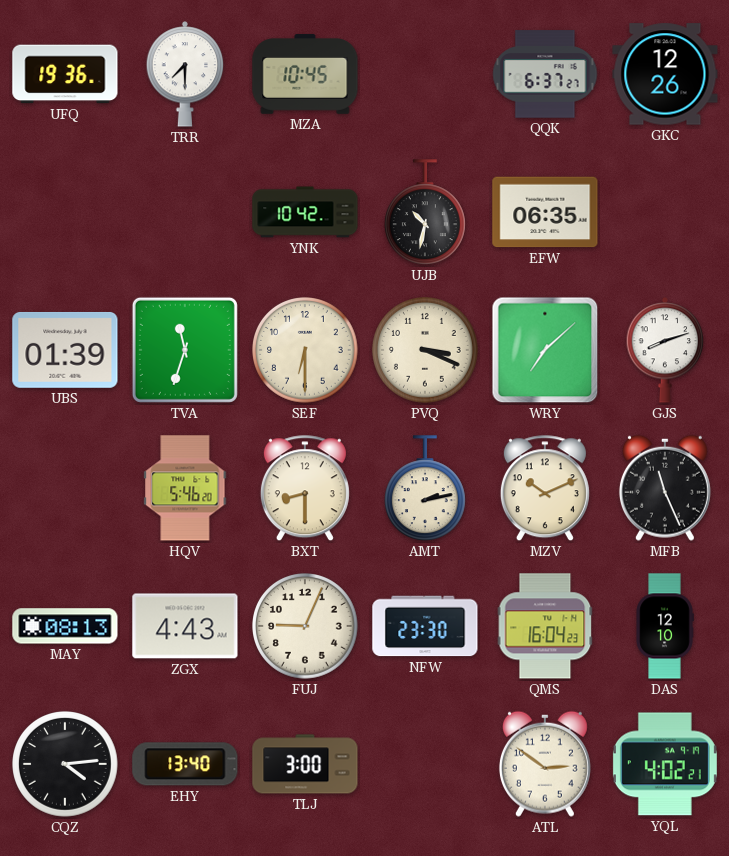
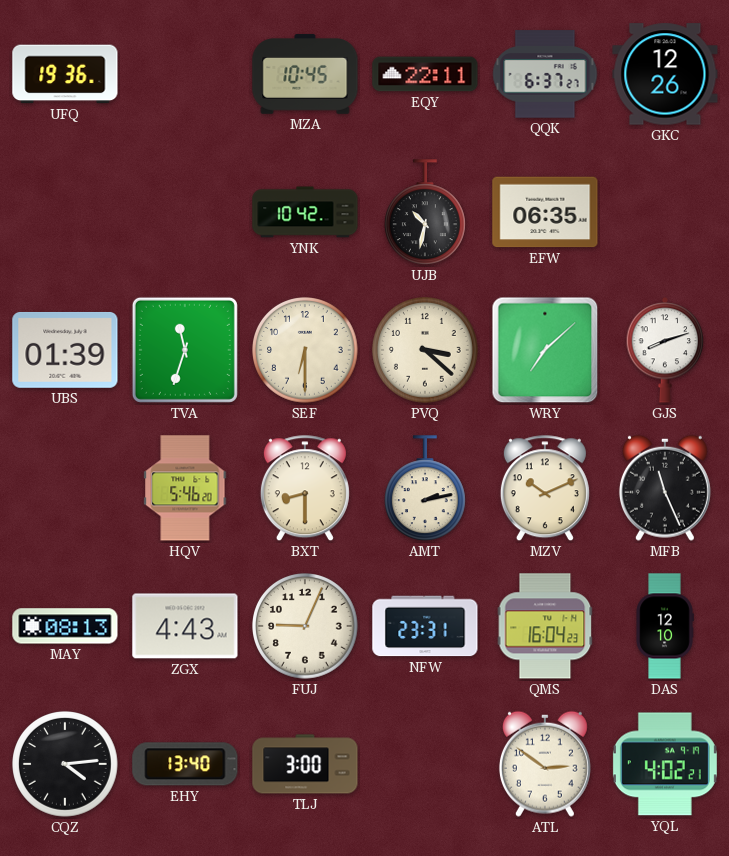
TRR: 7:30 -> none
EQY: none -> 22:11
PVQ: 3:19 -> 3:22
NFW: 23:30 -> 23:31
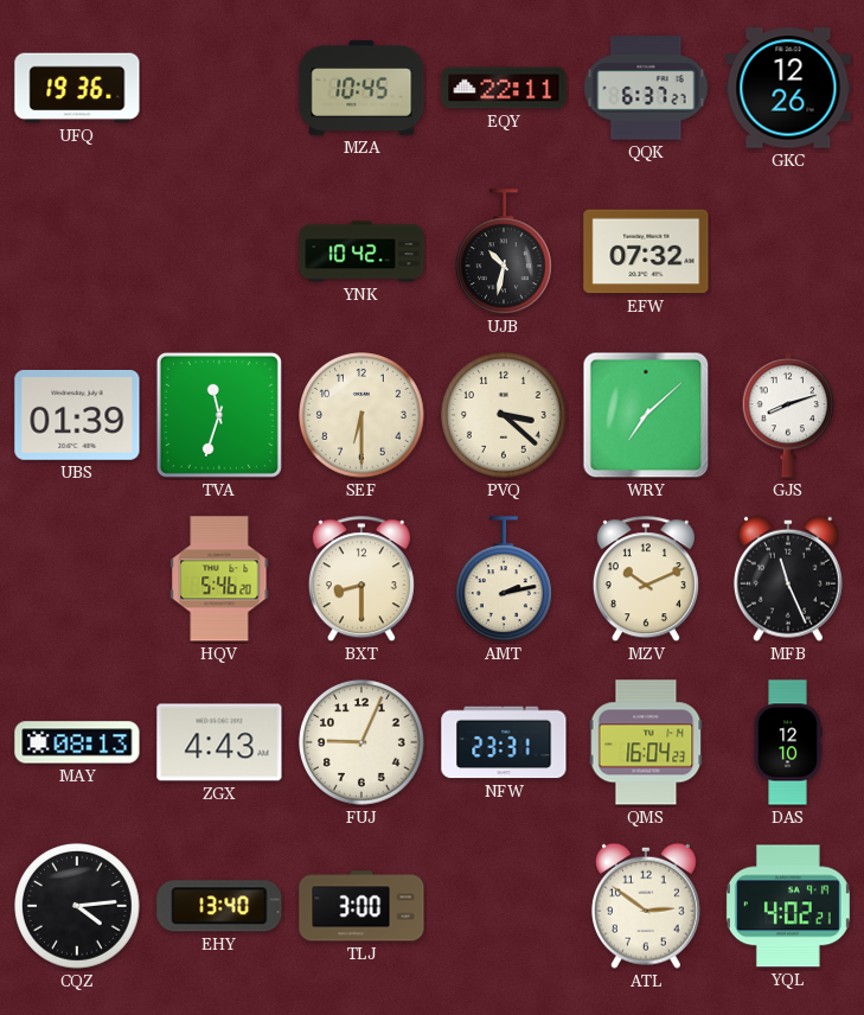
EFW: 06:35 -> 07:32
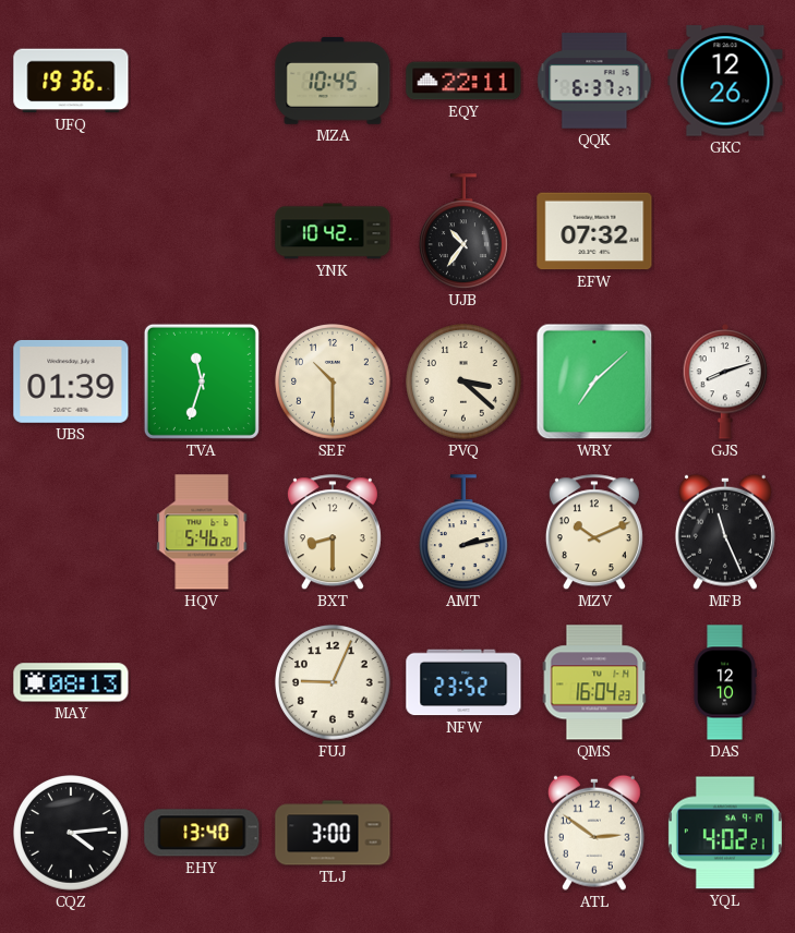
UJB: 10:32 -> 10:36
SEF: 6:30 -> 10:30
ZGX: 4:43 -> none
NFW: 23:31 -> 23:52
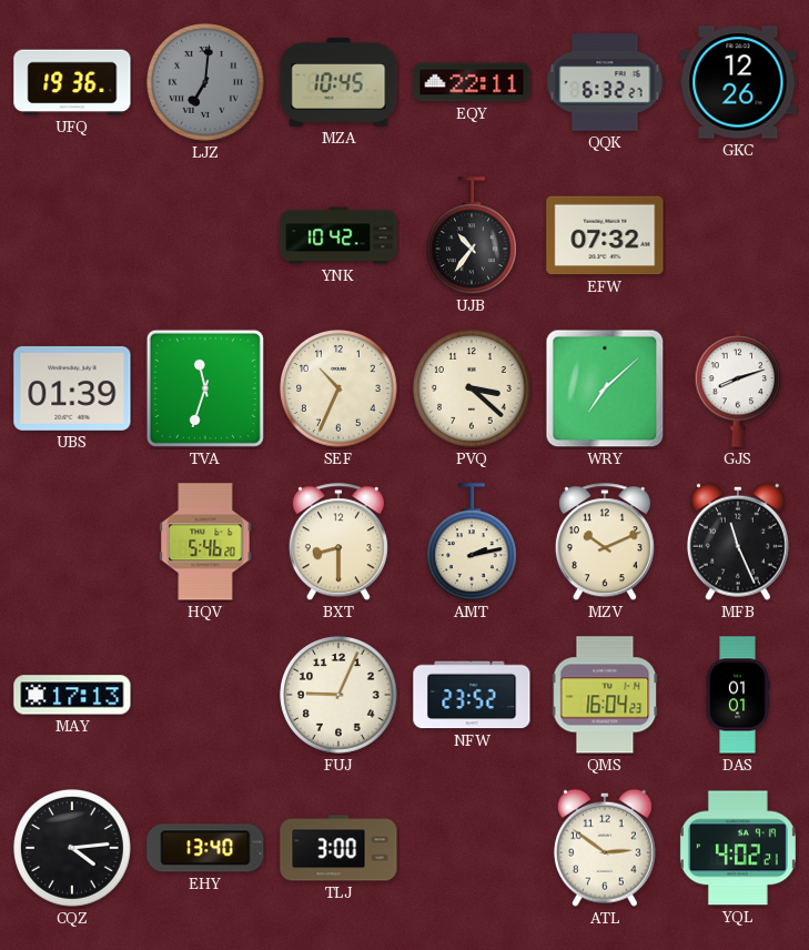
LJZ: none -> 7:01
QQK: 6:37 -> 6:32
SEF: 10:30 -> 10:34
MAY: 08:13 -> 17:13
DAS: 12:10 -> 01:01
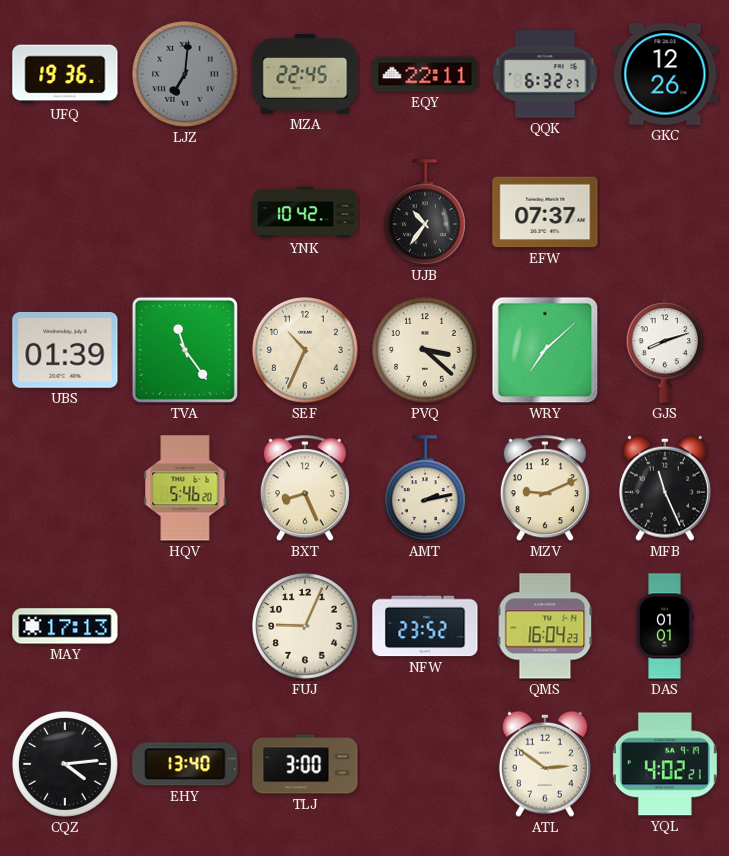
MZA: 10:45 -> 22:45
EFW: 07:32 -> 07:37
TVA: 11:33 -> 11:24
BXT: 8:30 -> 8:26
MZV: 10:11 -> 9:11
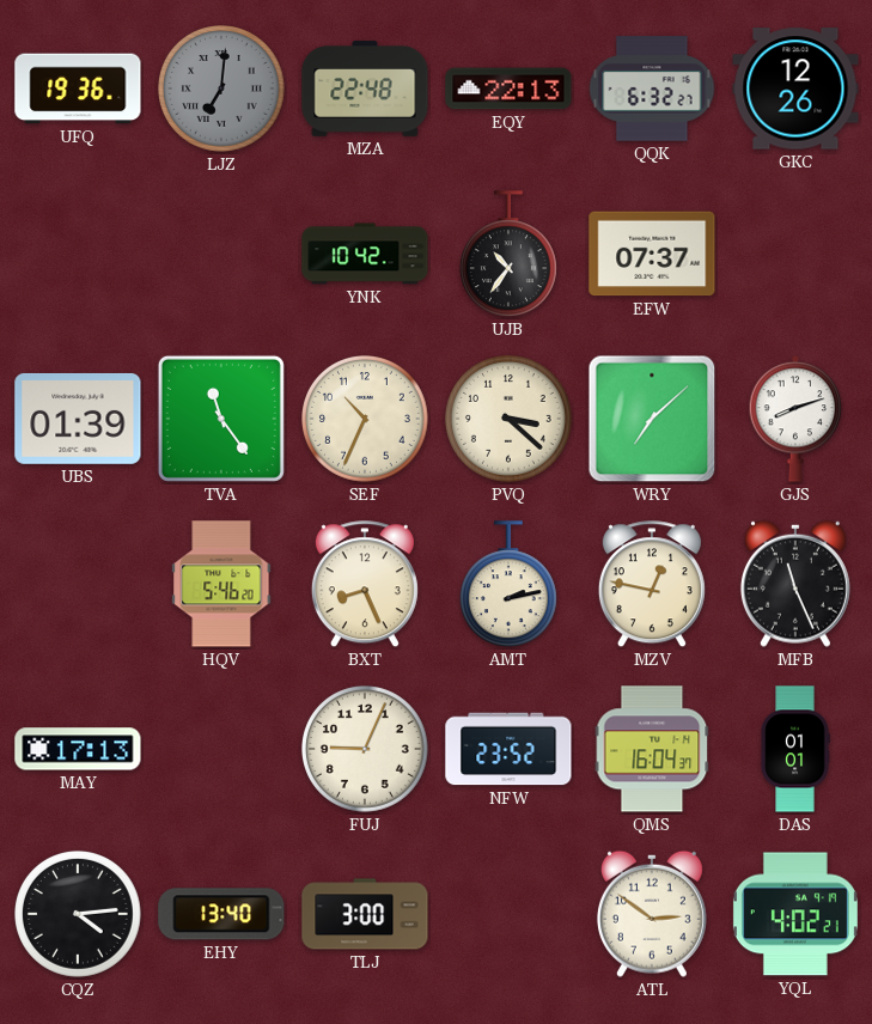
MZA: 22:45 -> 22:48
EQY: 22:11 -> 22:13
MZV: 9:11 -> 12:47
QMS: 16:04:23 -> 16:04:37
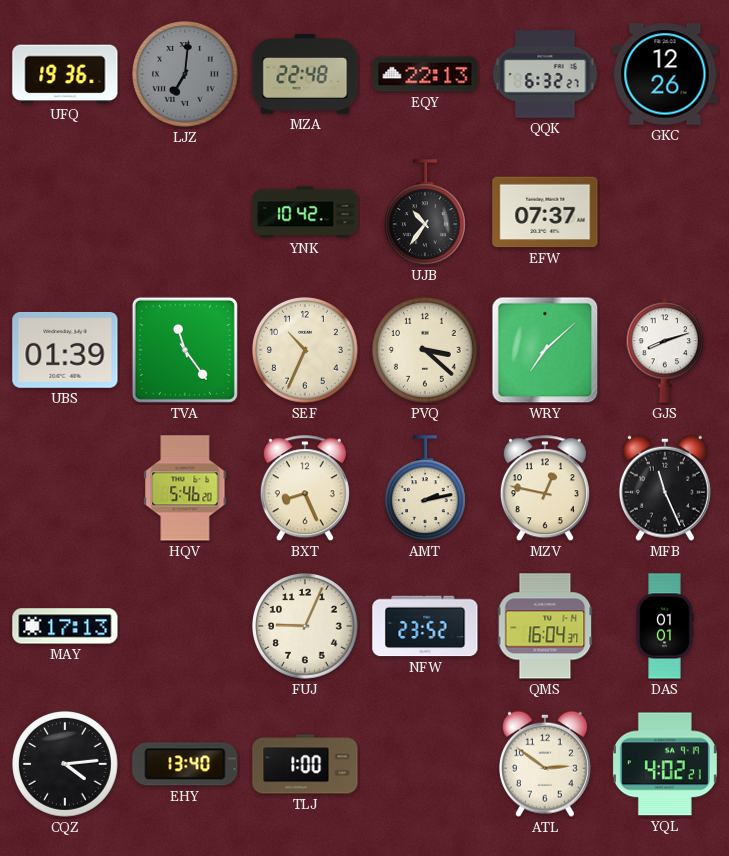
TLJ: 3:00 -> 1:00
